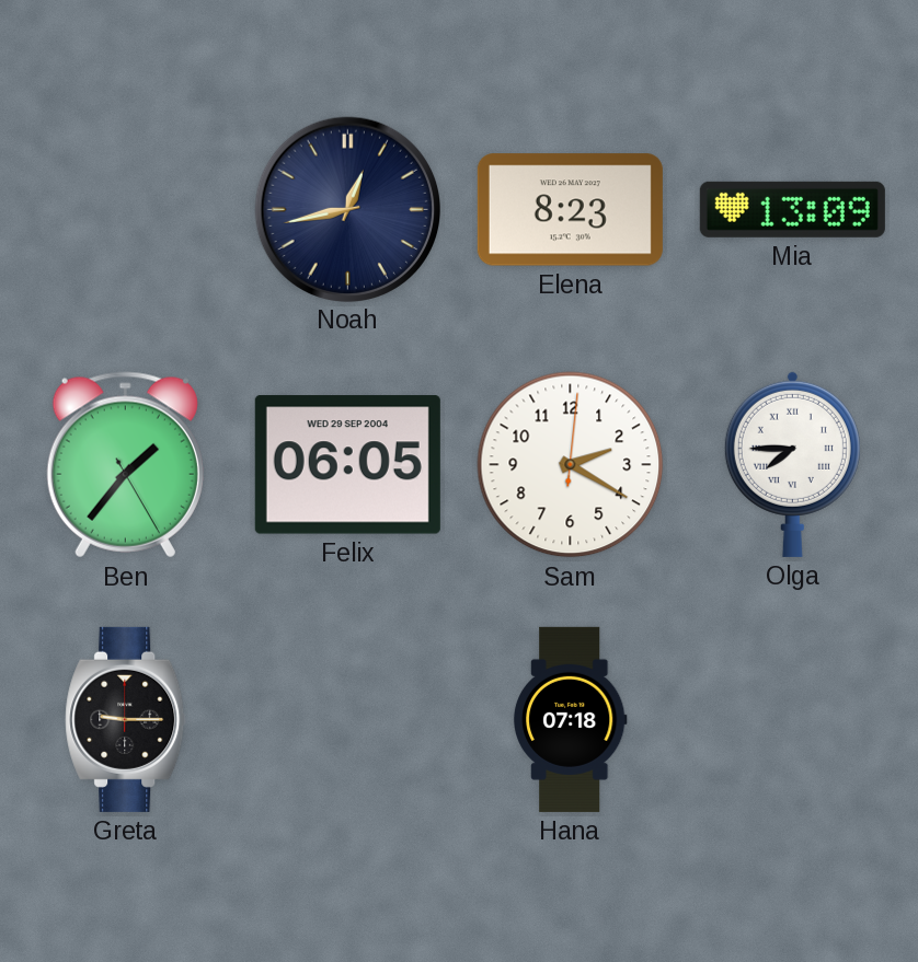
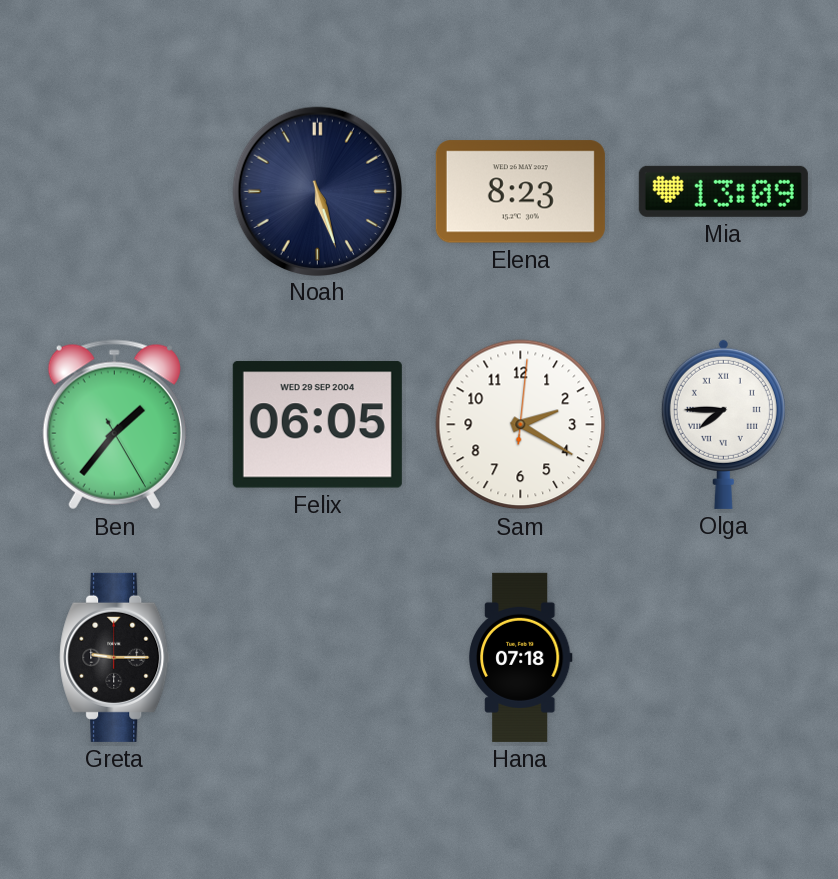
Noah: 12:43 -> 5:27
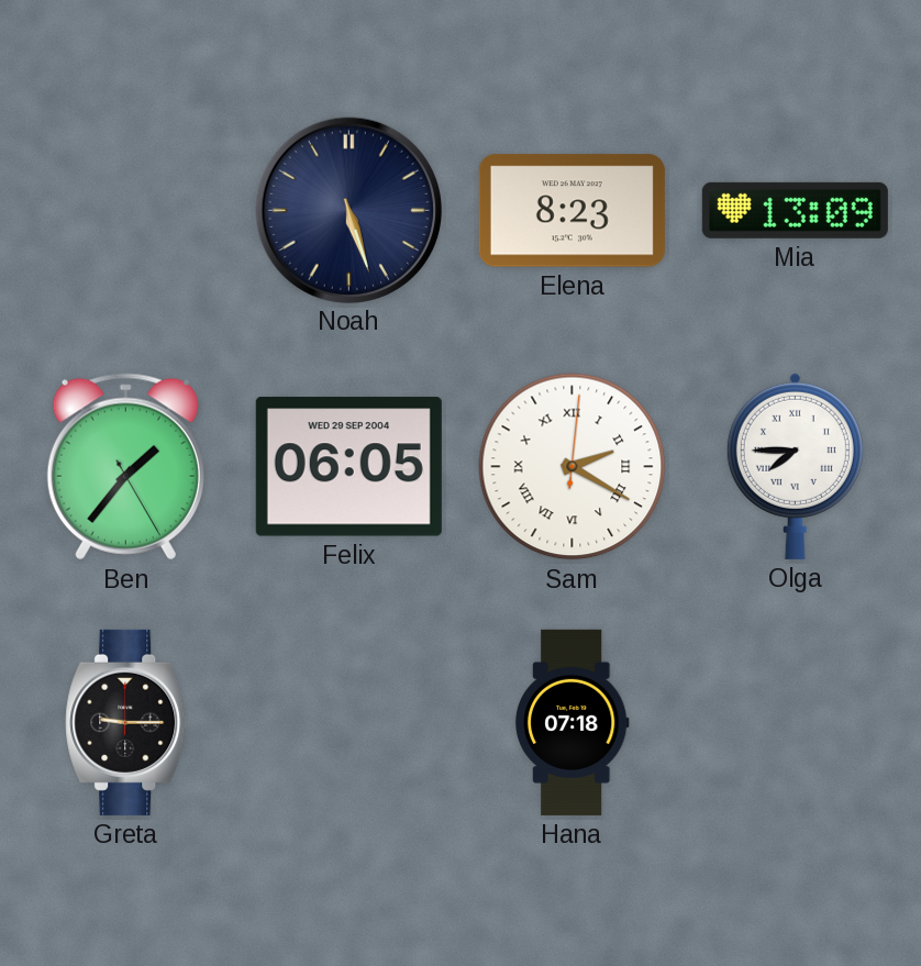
Sam numerals: Arabic -> Roman
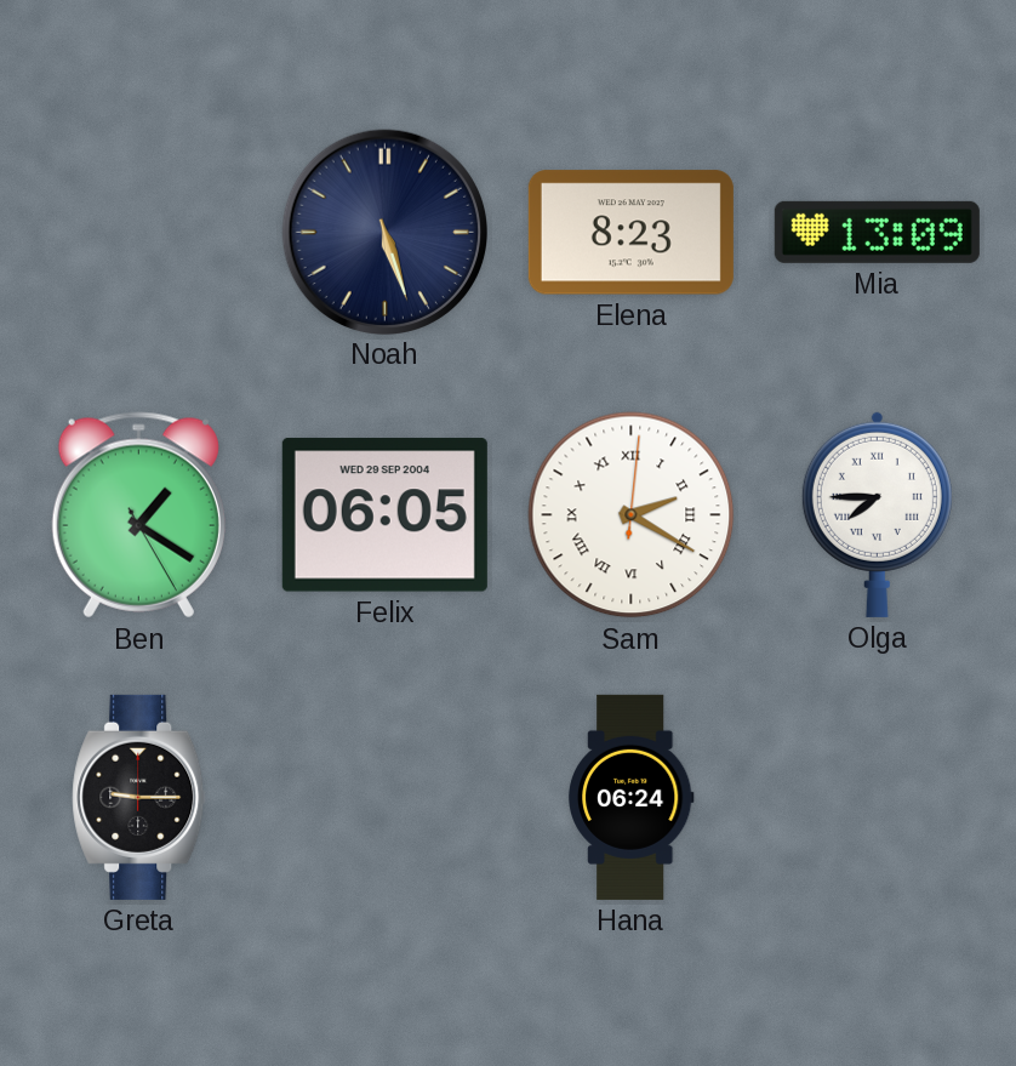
Ben: 1:36 -> 1:20
Hana: 07:18 -> 06:24
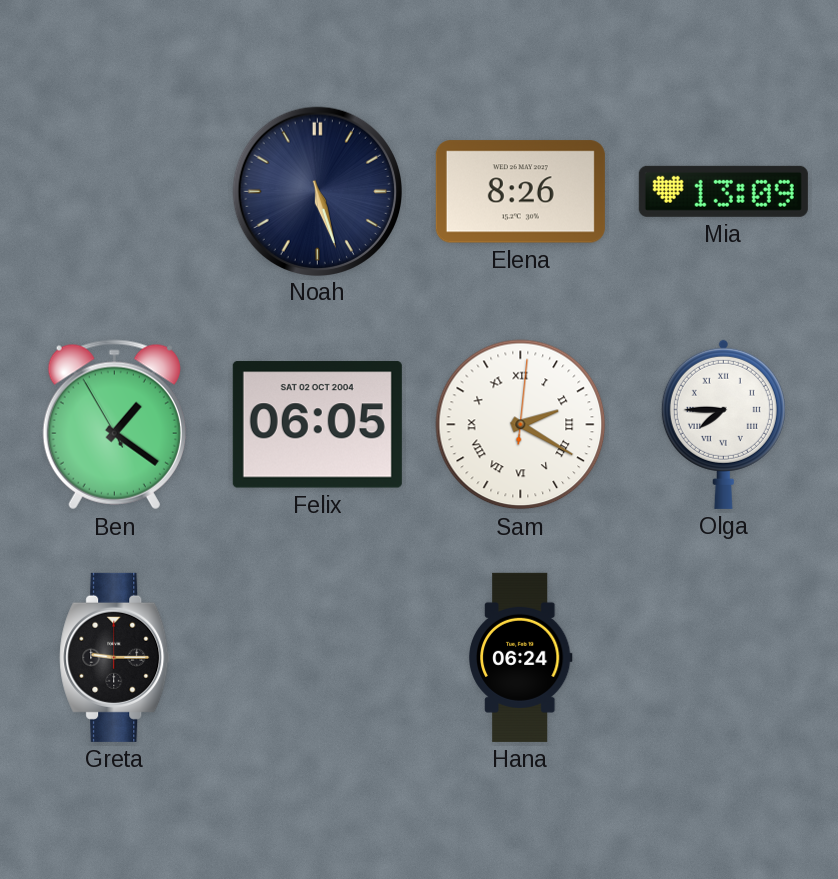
Elena: 8:23 -> 8:26
Ben: 1:20:25 -> 1:20:55
Felix date: WED 29 SEP 2004 -> SAT 02 OCT 2004
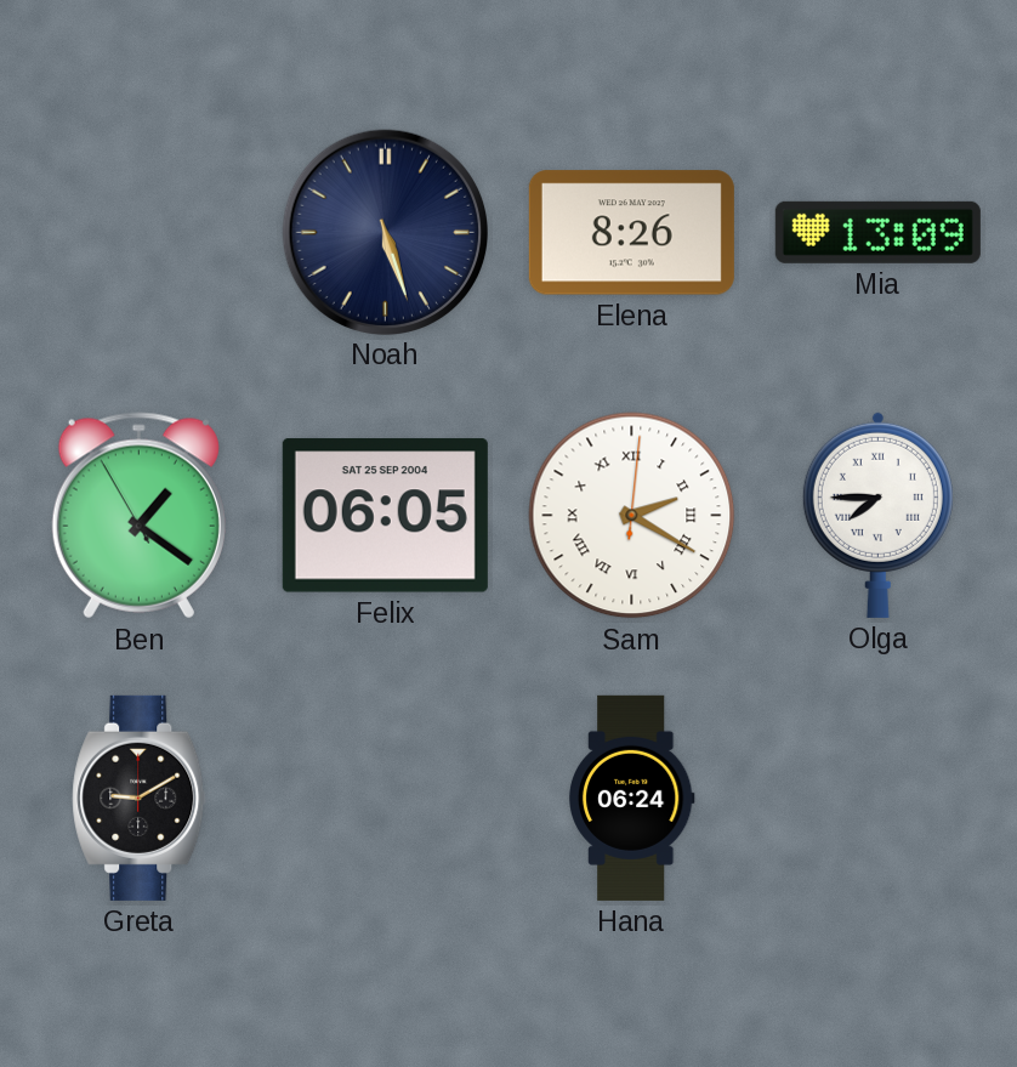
Felix date: SAT 02 OCT 2004 -> SAT 25 SEP 2004
Greta: 9:15 -> 9:10
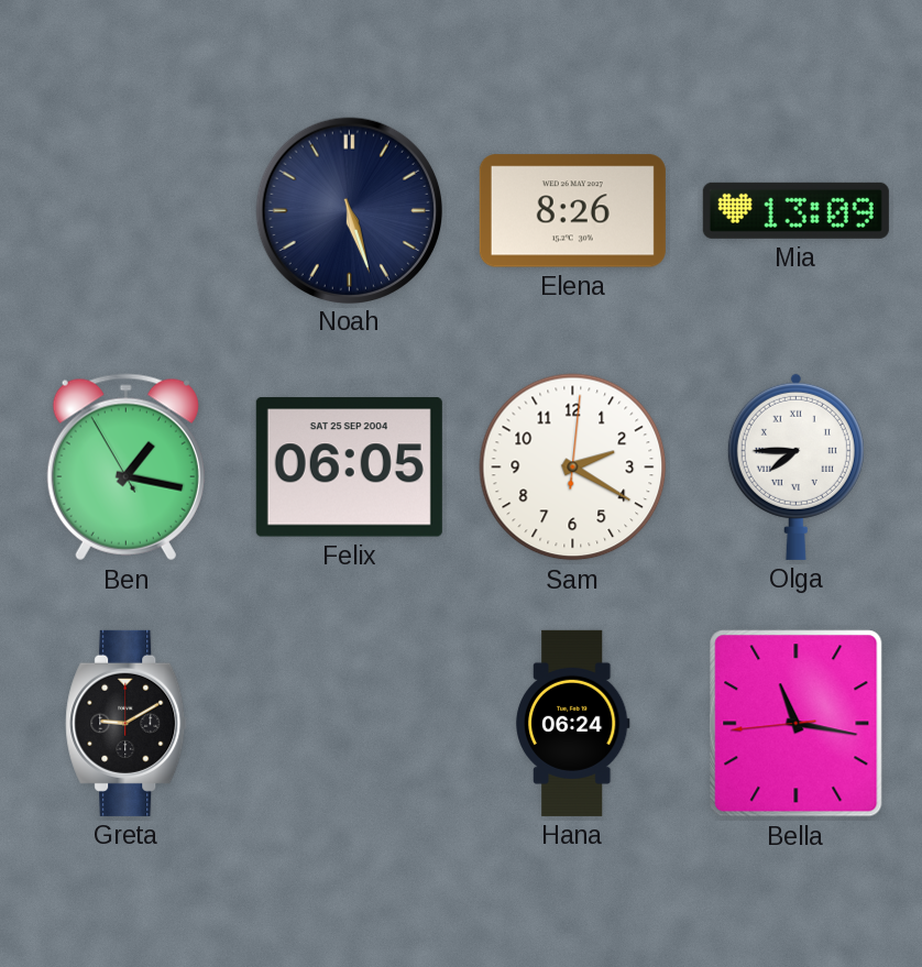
Ben: 1:20 -> 1:16
Sam numerals: Roman -> Arabic
Bella: none -> 11:16
